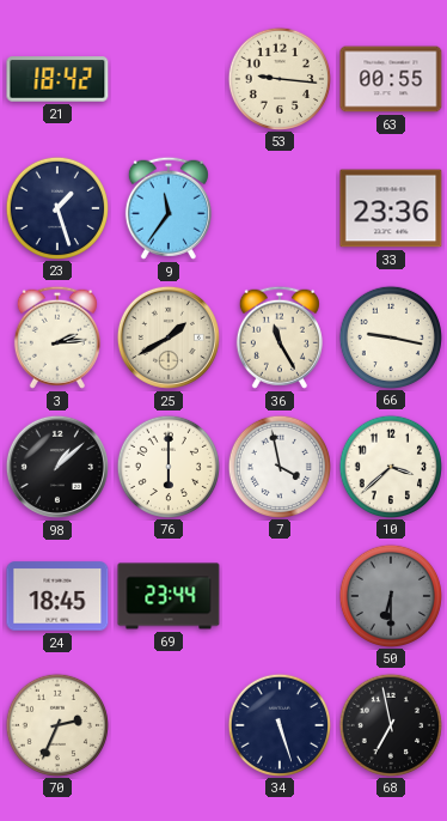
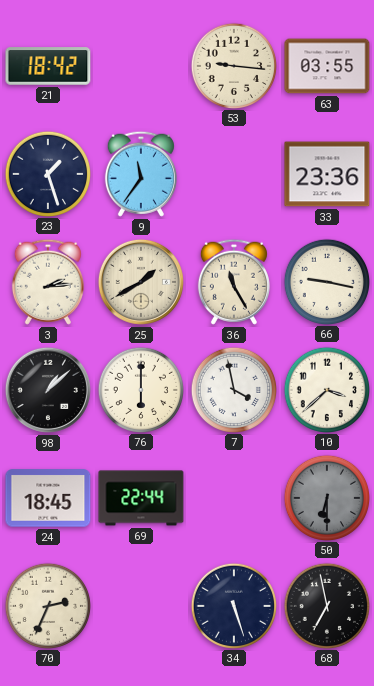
63: 00:55 -> 03:55
69: 23:44 -> 22:44
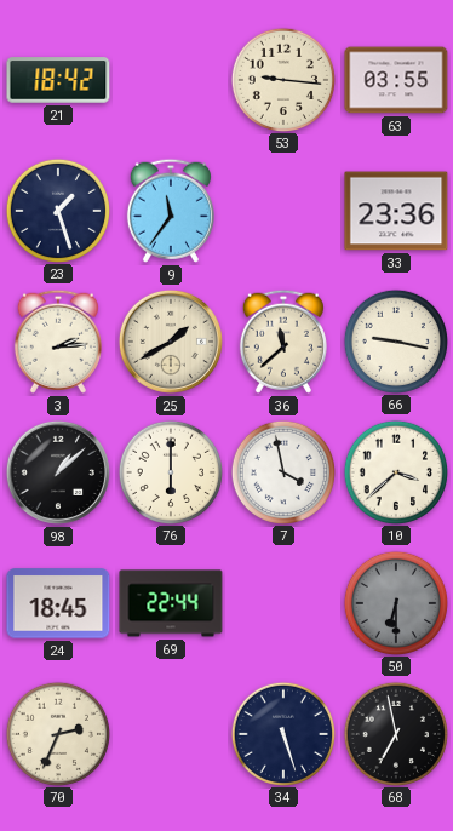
36: 11:25 -> 11:38
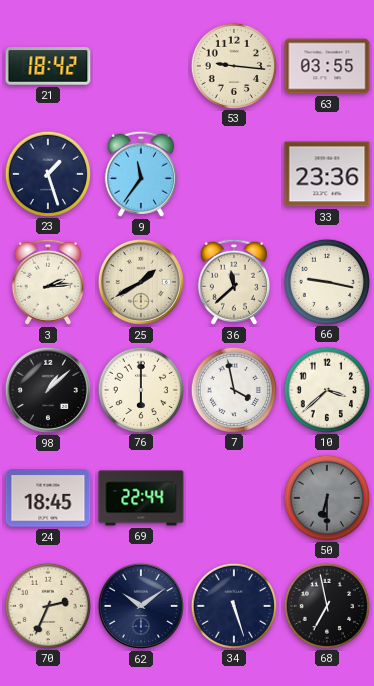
62: none -> 10:09
